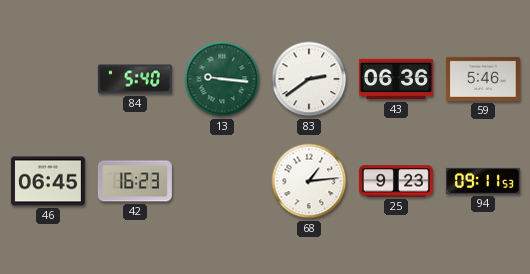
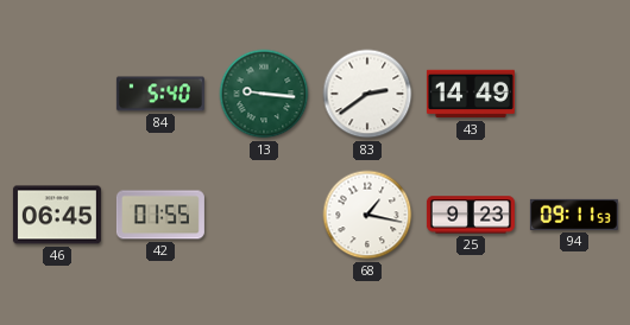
43: 06:36 -> 14:49
59: 5:46 -> none
42: 16:23 -> 01:55
68: 1:14 -> 1:17
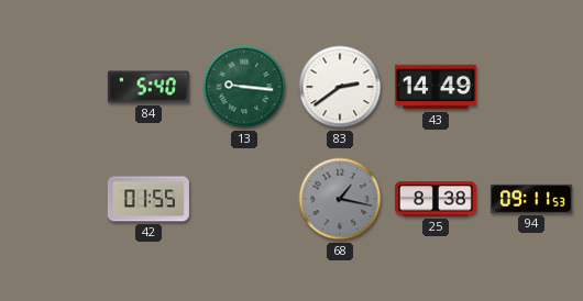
46: 06:45 -> none
68 dial: white -> grey
25: 9:23 -> 8:38
